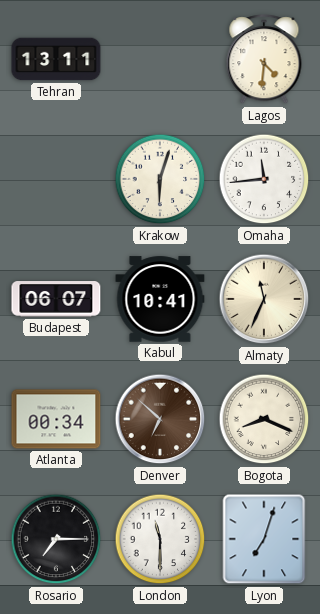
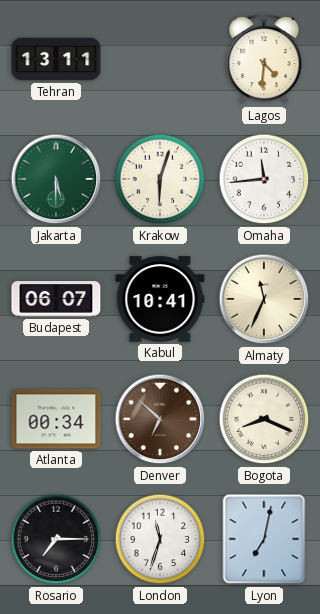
Jakarta: none -> 5:30
London: 11:30 -> 11:33
Lyon: 7:03 -> 7:02
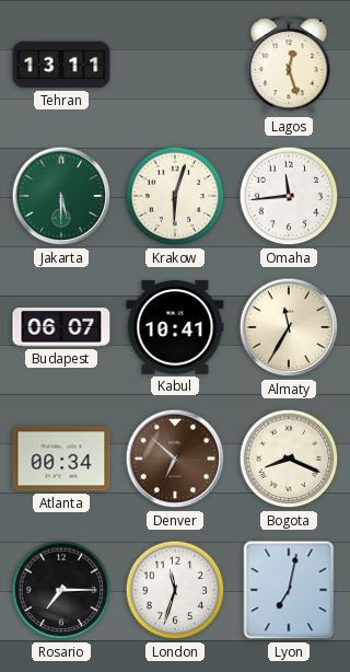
Lagos: 4:31 -> 12:27
Almaty: 11:34 -> 11:35
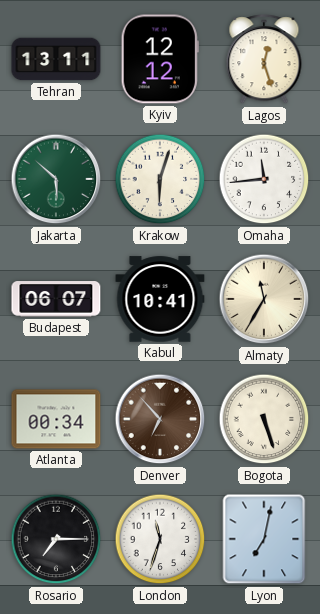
Kyiv: none -> 12:12
Jakarta: 5:30 -> 5:52
Denver: 6:52 -> 6:53
Bogota: 8:19 -> 5:27
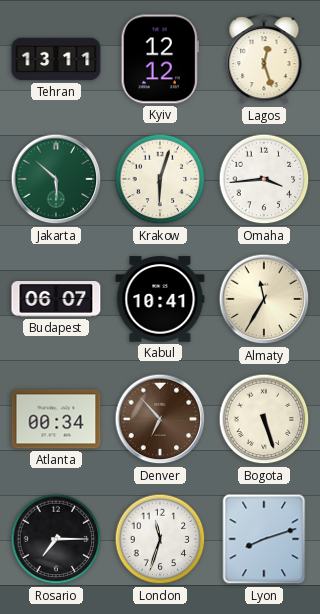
Omaha: 11:44 -> 3:44
Lyon: 7:02 -> 8:12
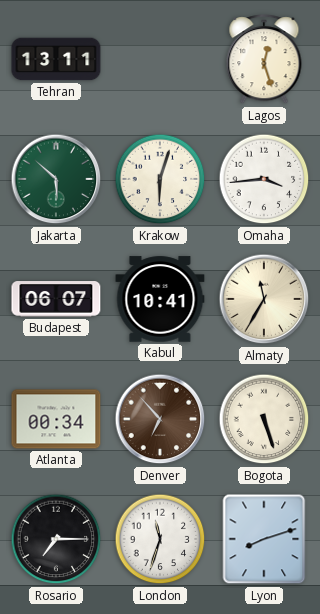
Kyiv: 12:12 -> none
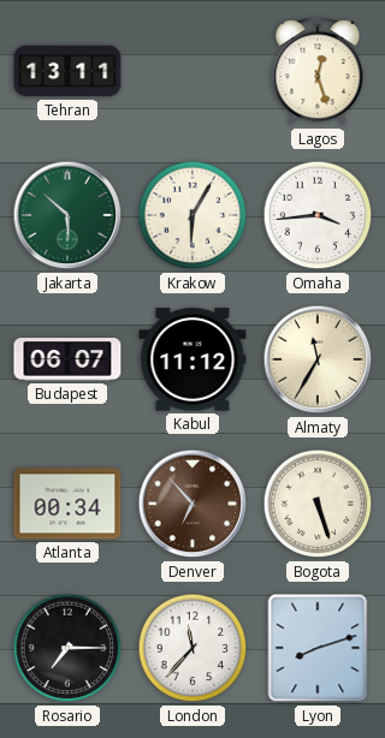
Krakow: 6:03 -> 6:05
Kabul: 10:41 -> 11:12
London: 11:33 -> 11:37
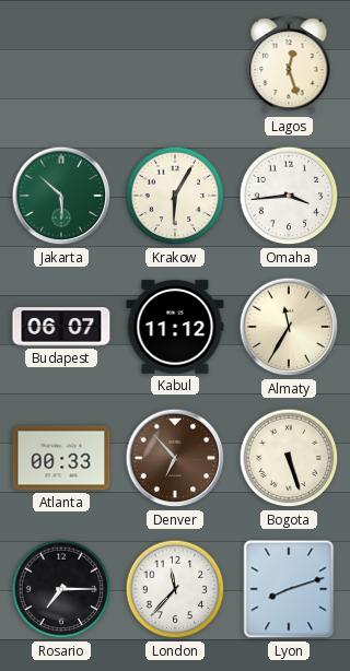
Tehran: 13:11 -> none
Atlanta: 00:34 -> 00:33
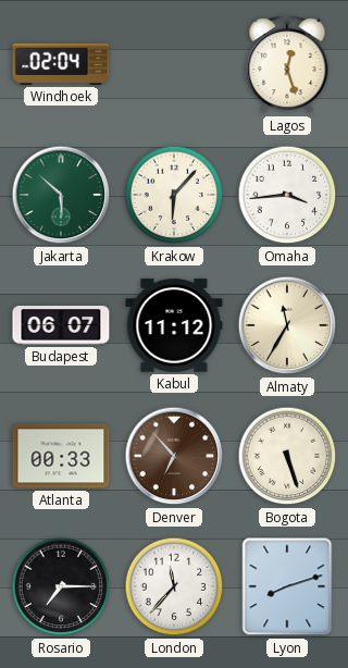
Windhoek: none -> 02:04
Krakow: 6:05 -> 6:07
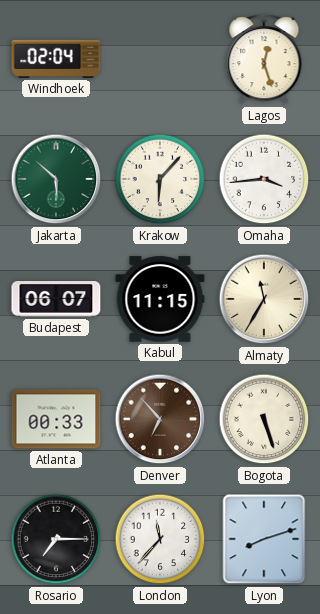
Kabul: 11:12 -> 11:15
